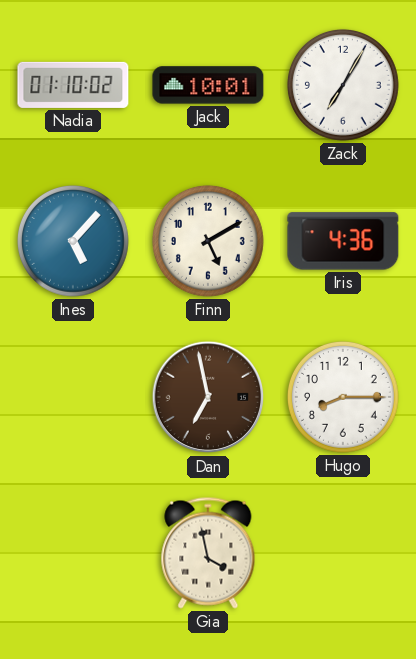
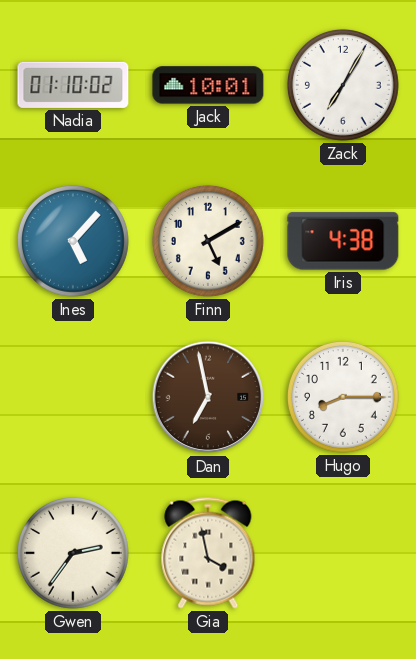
Iris: 4:36 -> 4:38
Gwen: none -> 2:36
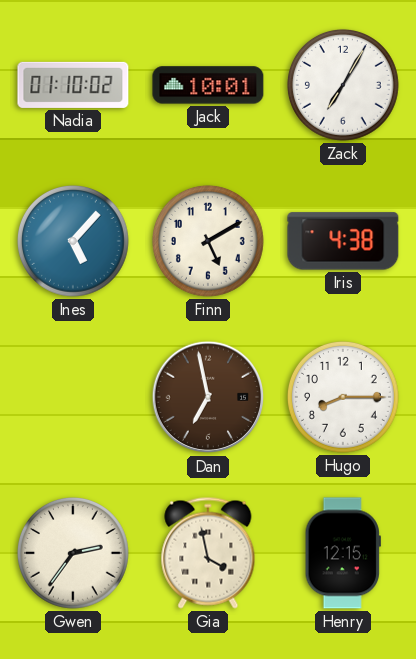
Henry: none -> 12:15
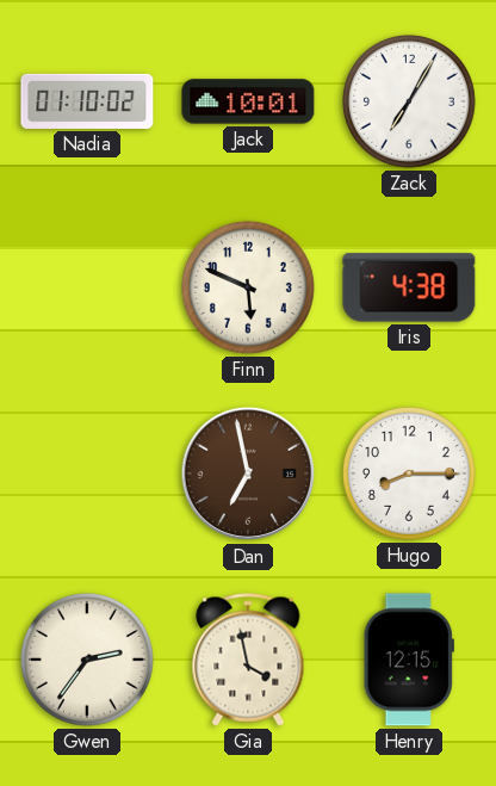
Ines: 5:07 -> none
Finn: 5:10 -> 5:49
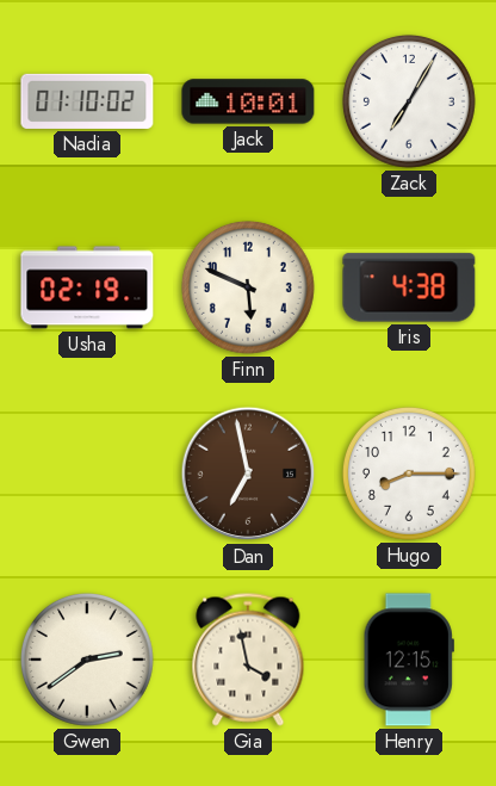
Usha: none -> 02:19
Gwen: 2:36 -> 2:39
